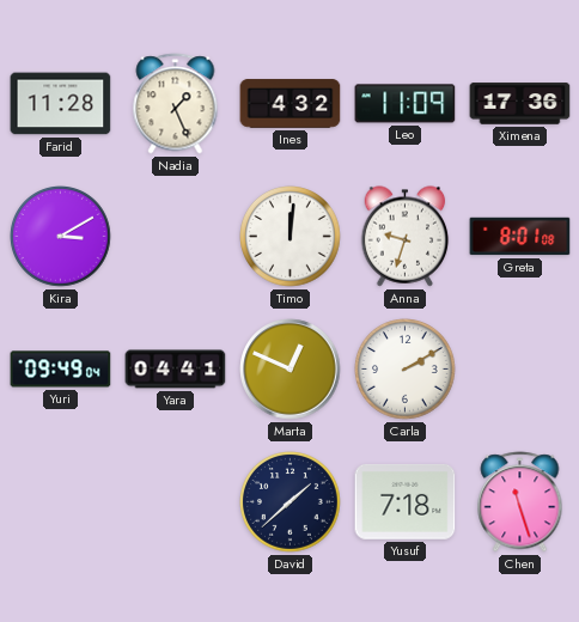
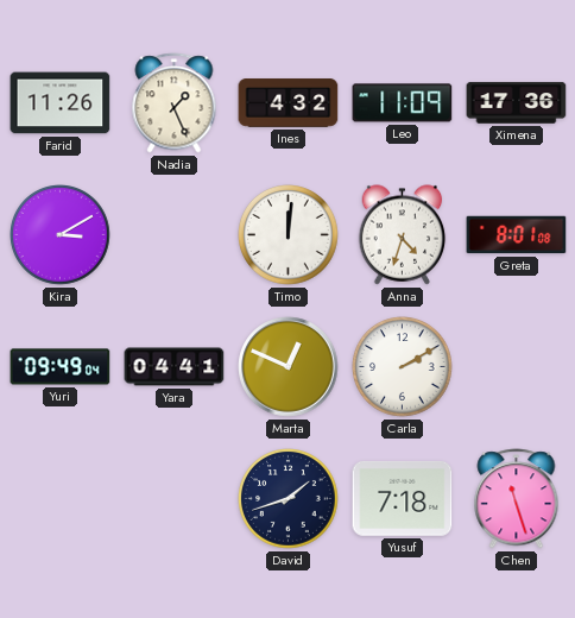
Farid: 11:28 -> 11:26
Anna: 9:33 -> 4:33
David: 1:38 -> 1:42
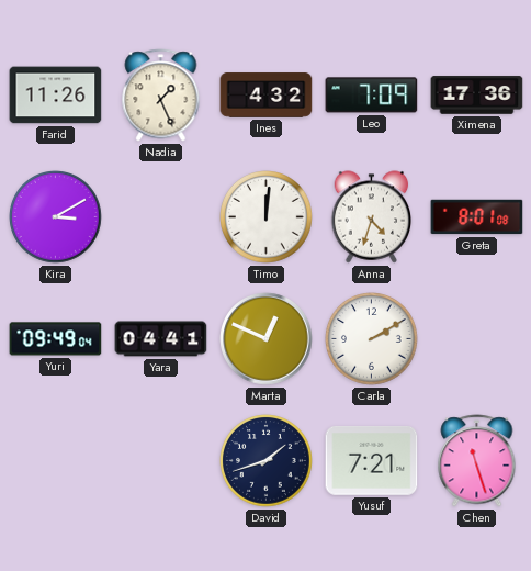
Leo: 11:09 -> 7:09
Yusuf: 7:18 -> 7:21
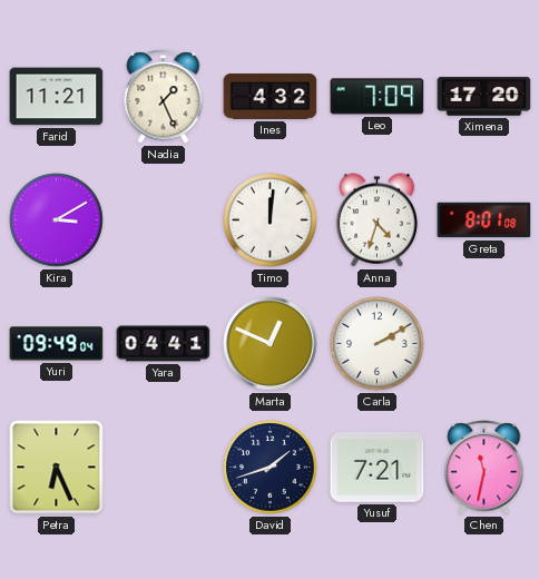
Farid: 11:26 -> 11:21
Ximena: 17:36 -> 17:20
Petra: none -> 6:26
Chen: 11:27 -> 11:32
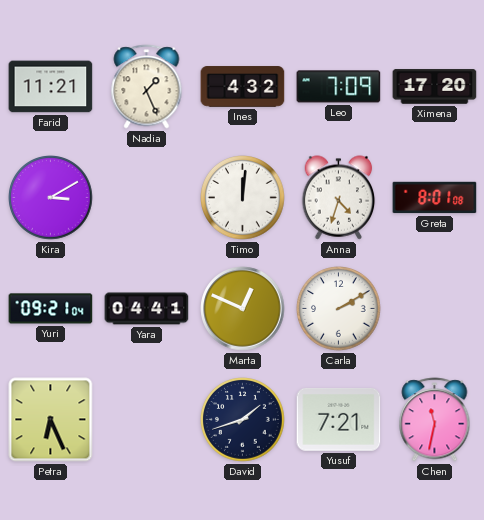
Yuri: 09:49 -> 09:21
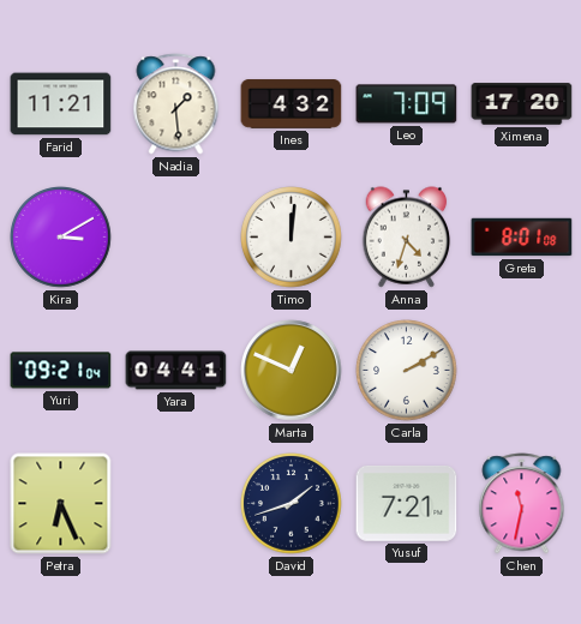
Nadia: 1:26 -> 1:29
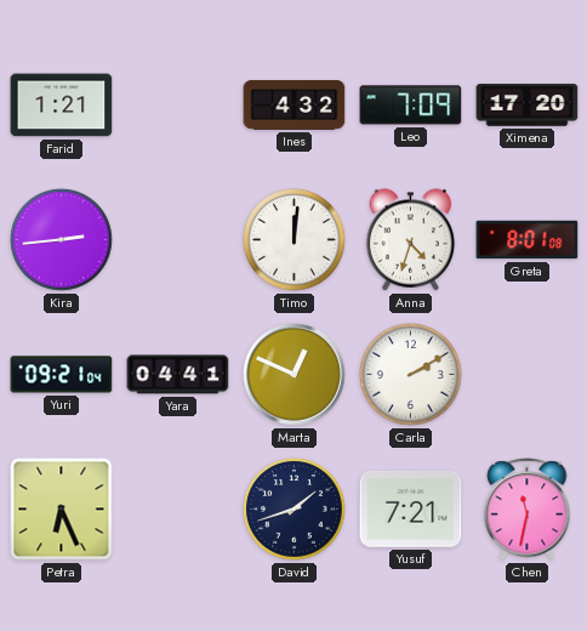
Farid: 11:21 -> 1:21
Nadia: 1:29 -> none
Kira: 3:10 -> 2:44
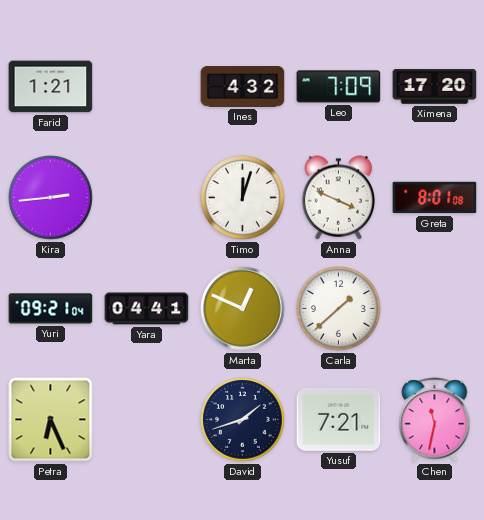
Timo: 12:01 -> 12:03
Anna: 4:33 -> 3:49
Carla: 2:10 -> 1:38
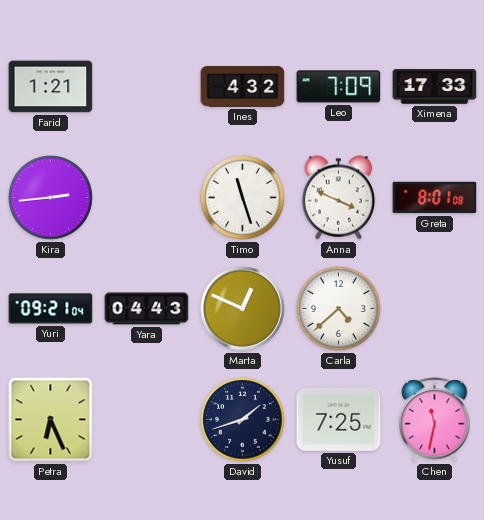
Ximena: 17:20 -> 17:33
Timo: 12:03 -> 11:27
Yara: 04:41 -> 04:43
Carla: 1:38 -> 4:38
Yusuf: 7:21 -> 7:25
